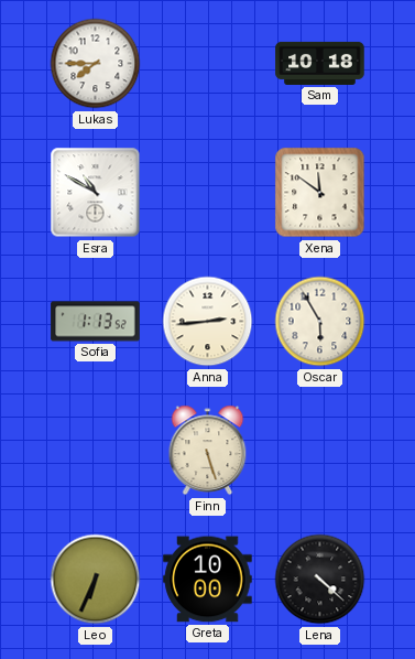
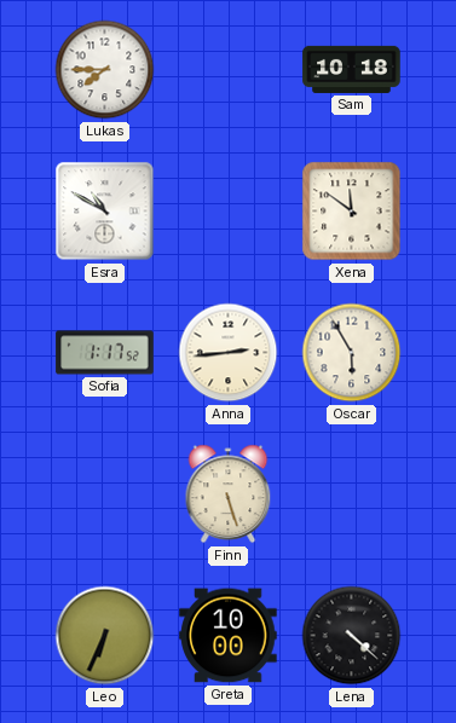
Sofia: 1:13 -> 1:17
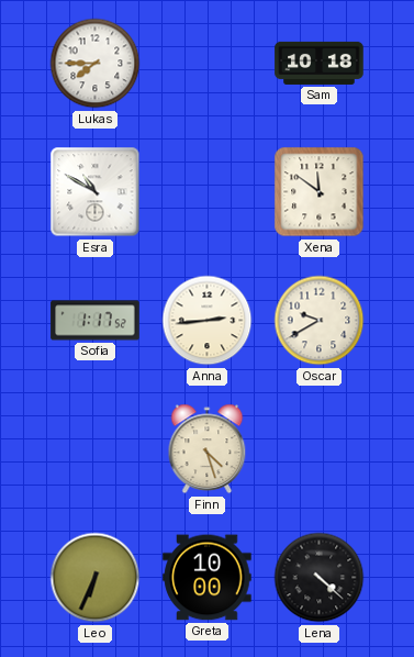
Oscar: 5:55 -> 9:40
Finn: 5:27 -> 4:27
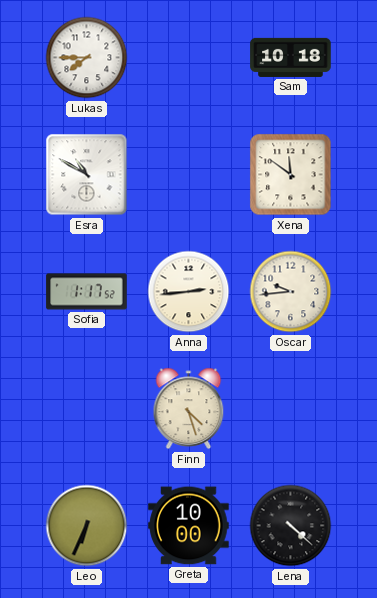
Oscar: 9:40 -> 9:44
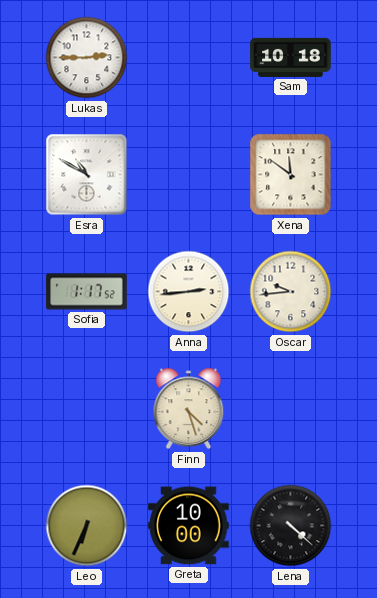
Lukas: 7:45 -> 2:45
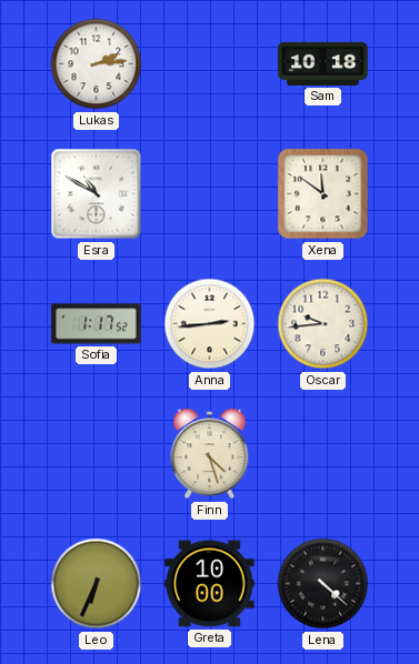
Lukas: 2:45 -> 2:14
